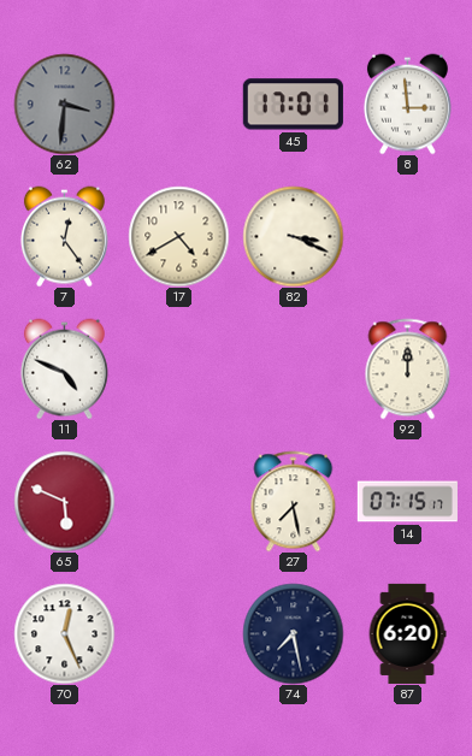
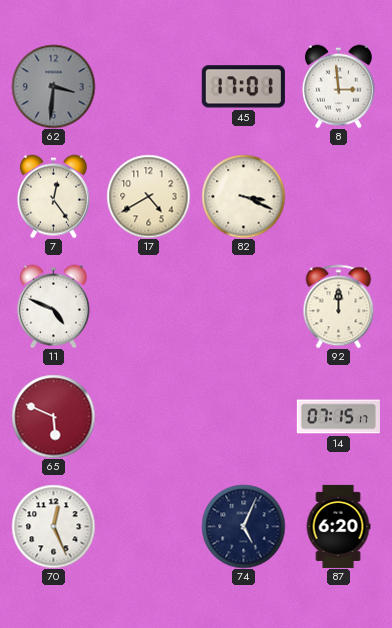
27: 7:28 -> none
74: 7:28 -> 5:04
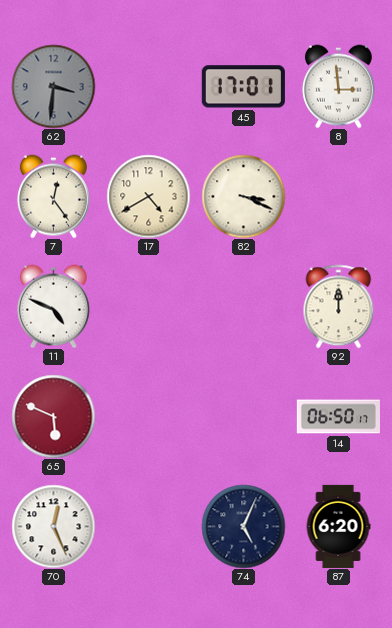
14: 07:15 -> 06:50
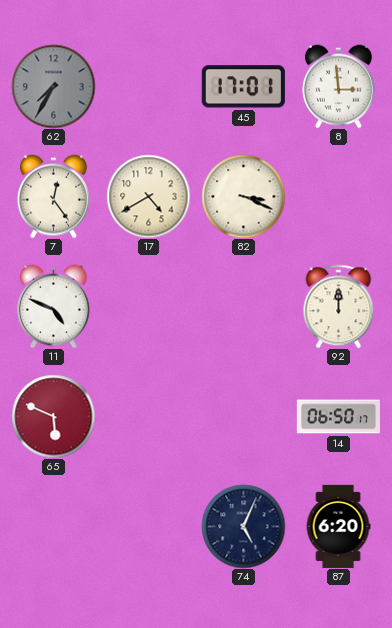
62: 3:31 -> 7:35
70: 12:26 -> none
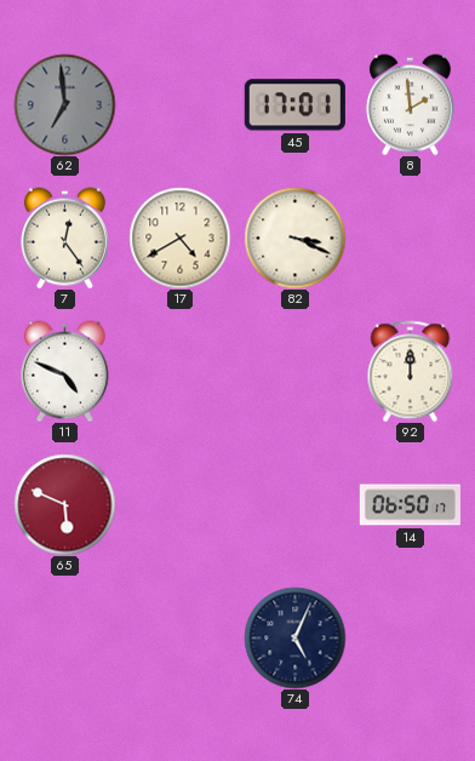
62: 7:35 -> 6:59
8: 2:59 -> 1:59
87: 6:20 -> none
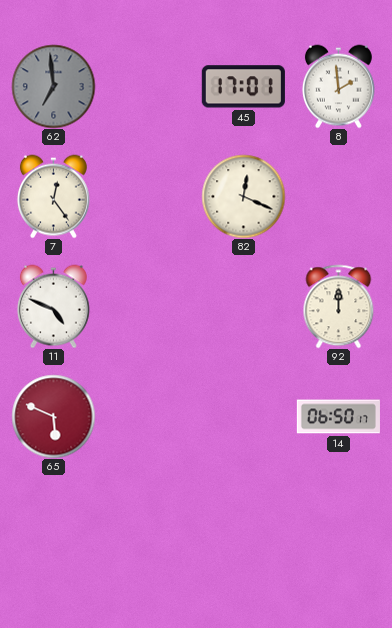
17: 4:40 -> none
82: 3:19 -> 12:19
74: 5:04 -> none
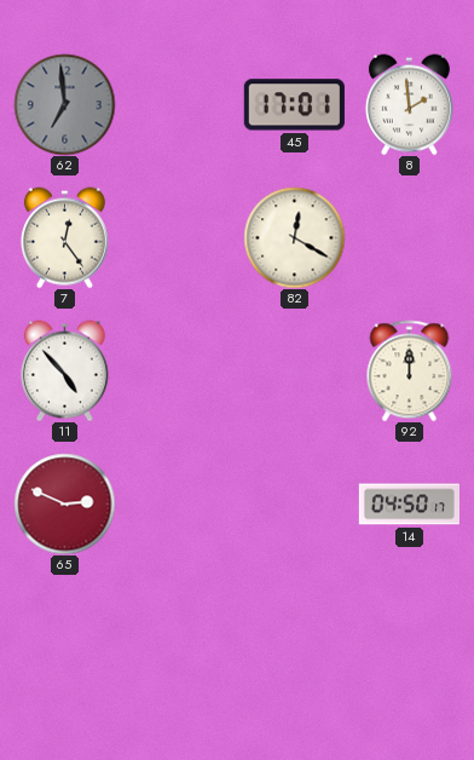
82: 12:19 -> 12:20
11: 4:49 -> 4:53
65: 5:49 -> 2:49
14: 06:50 -> 04:50
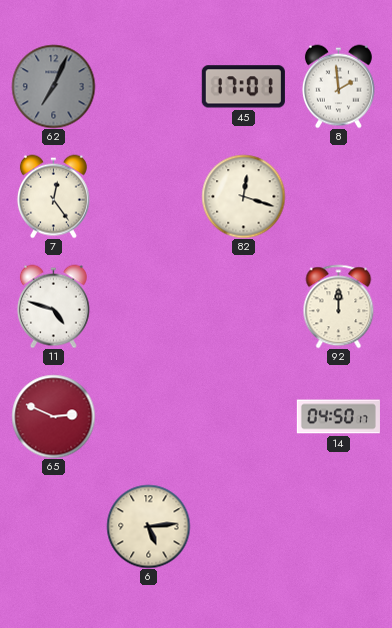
62: 6:59 -> 7:04
82: 12:20 -> 12:18
11: 4:53 -> 4:48
6: none -> 5:14
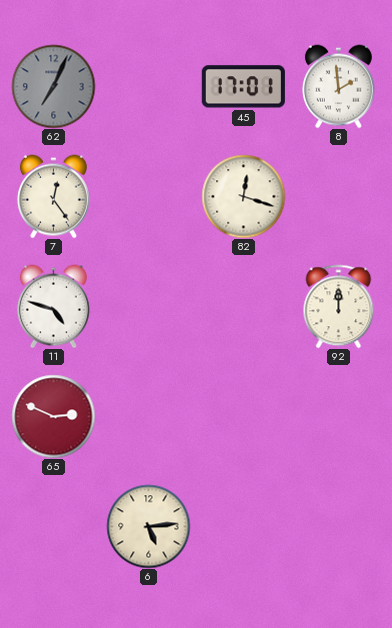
14: 04:50 -> none
